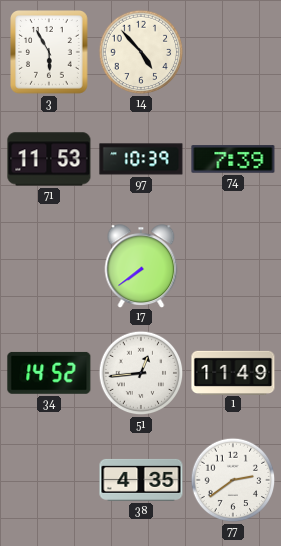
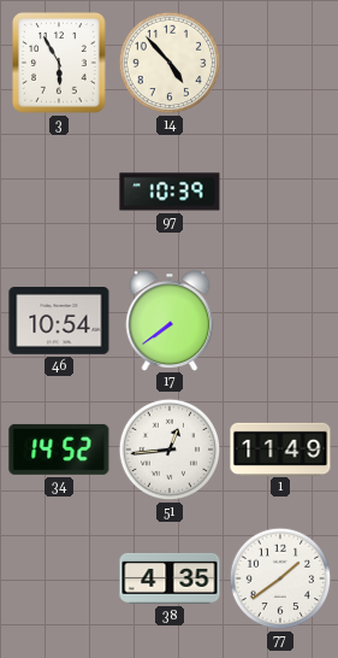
71: 11:53 -> none
74: 7:39 -> none
46: none -> 10:54
77: 2:39 -> 1:39
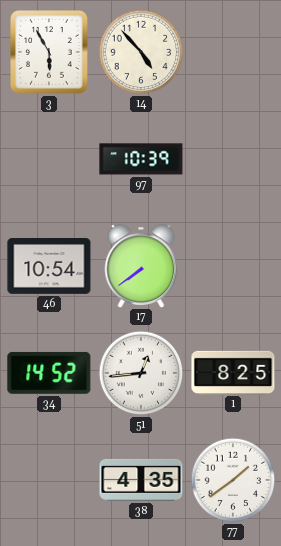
1: 11:49 -> 8:25
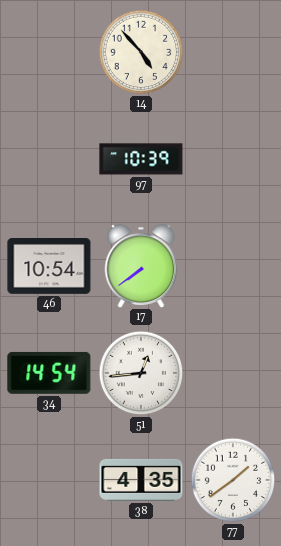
3: 5:55 -> none
34: 14:52 -> 14:54
1: 8:25 -> none
